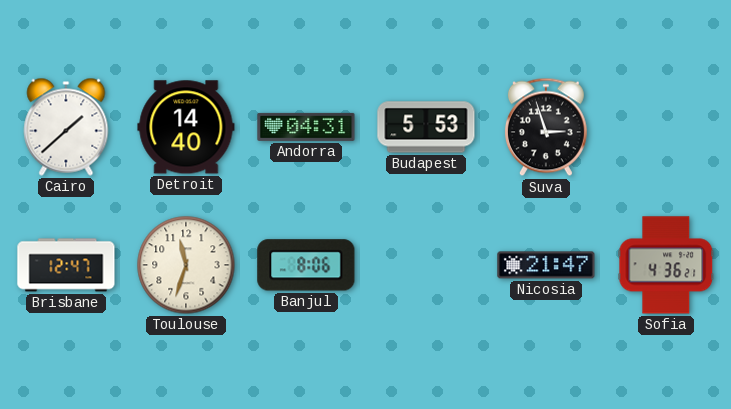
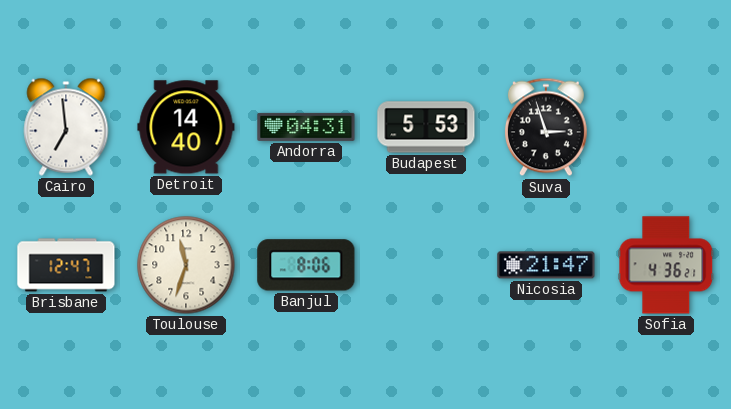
Cairo: 1:38 -> 6:59
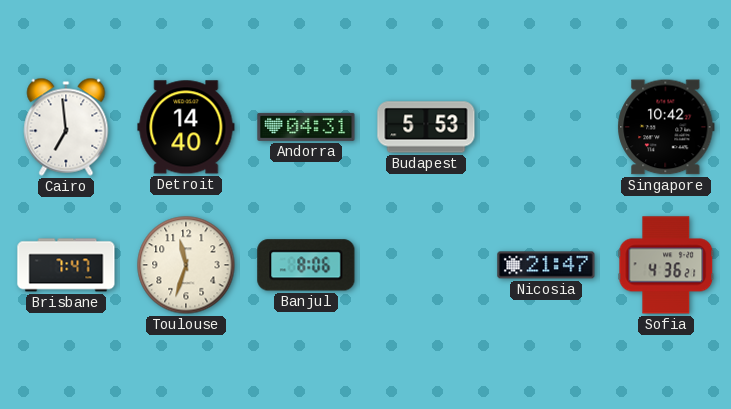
Suva: 2:57 -> none
Singapore: none -> 10:42
Brisbane: 12:47 -> 7:47
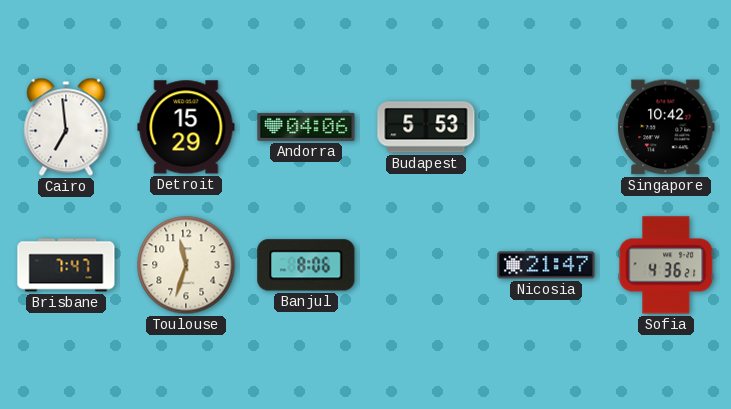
Detroit: 14:40 -> 15:29
Andorra: 04:31 -> 04:06
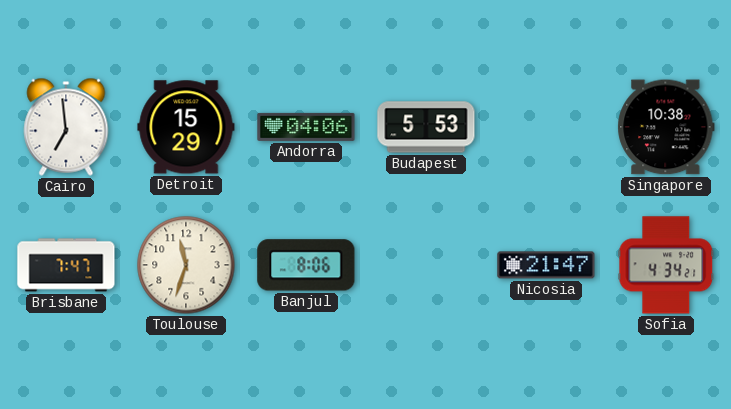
Singapore: 10:42 -> 10:38
Sofia: 4:36 -> 4:34
